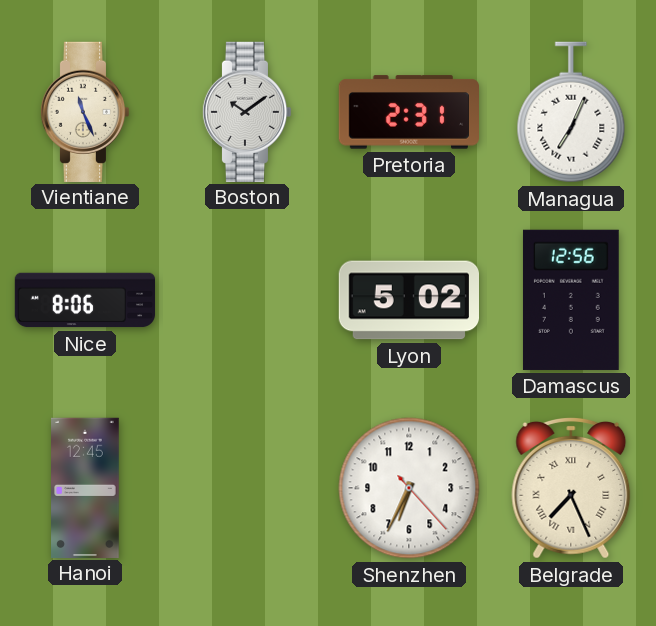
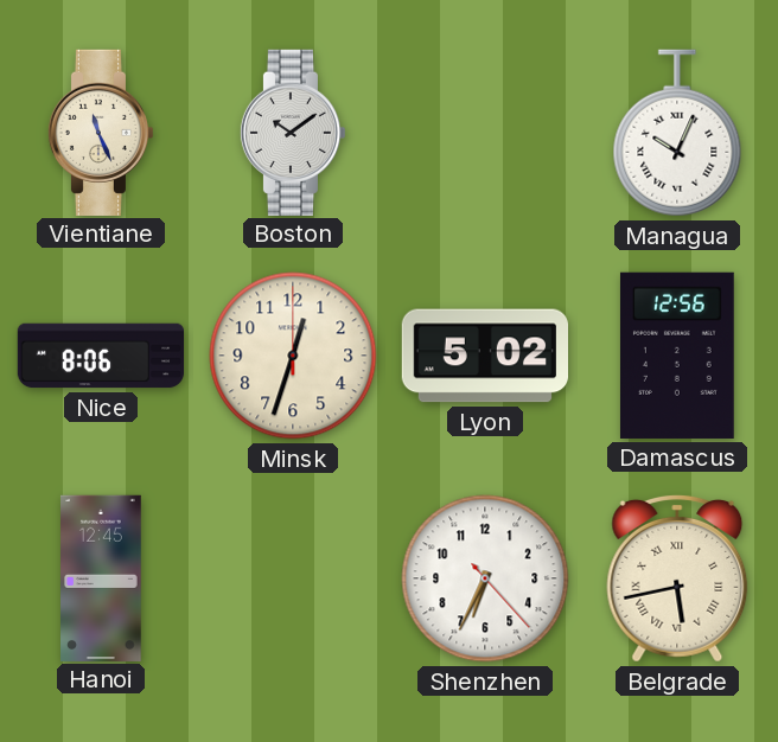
Pretoria: 2:31 -> none
Managua: 7:04 -> 10:04
Minsk: none -> 12:33
Belgrade: 7:26 -> 5:43
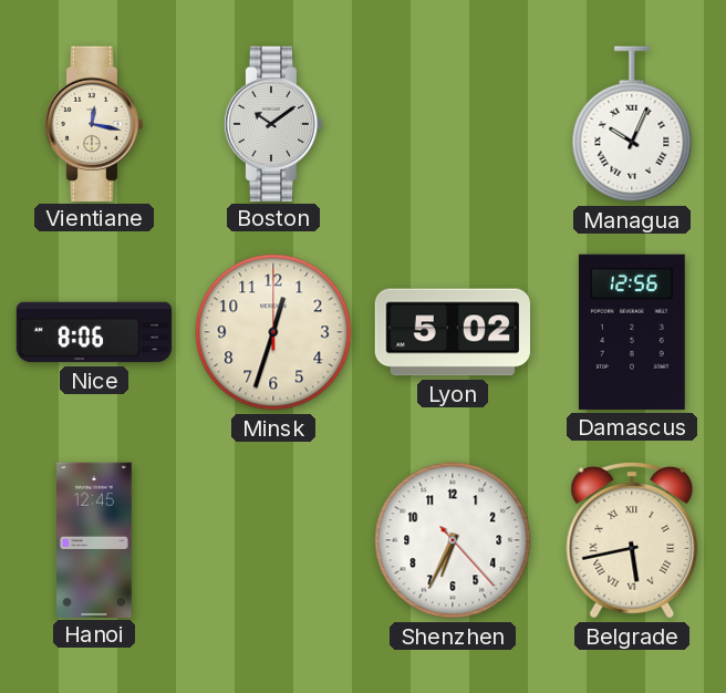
Vientiane: 11:26 -> 12:17
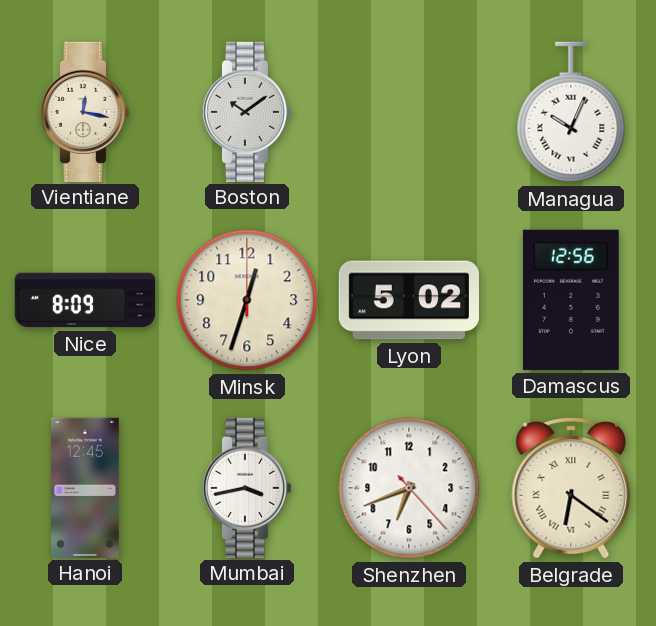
Nice: 8:06 -> 8:09
Mumbai: none -> 3:43
Shenzhen: 6:34 -> 6:41
Belgrade: 5:43 -> 6:21
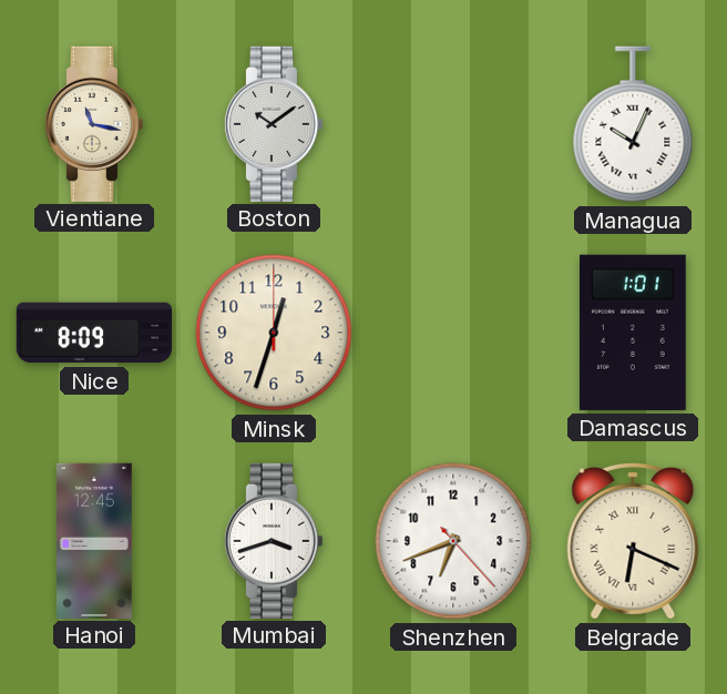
Vientiane: 12:17 -> 11:17
Lyon: 5:02 -> none
Damascus: 12:56 -> 1:01
Mumbai: 3:43 -> 3:42
Belgrade: 6:21 -> 6:19
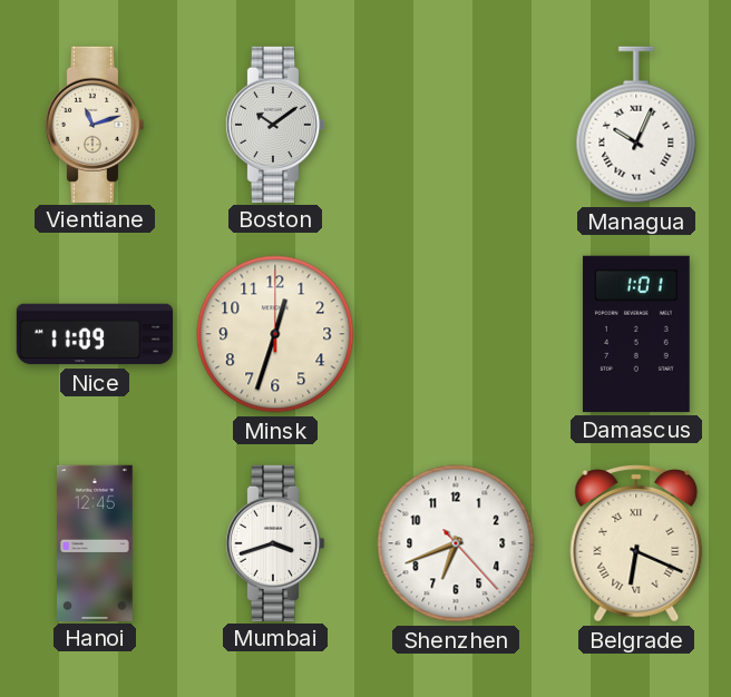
Vientiane: 11:17 -> 11:12
Nice: 8:09 -> 11:09
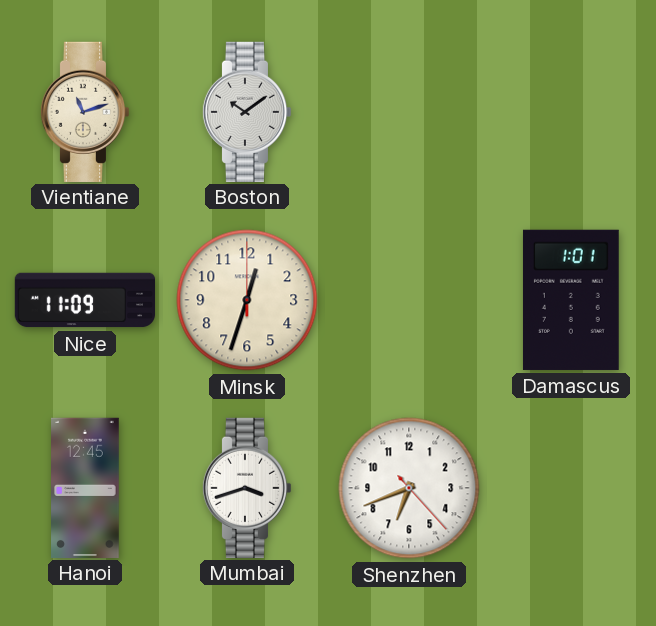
Managua: 10:04 -> none
Belgrade: 6:19 -> none
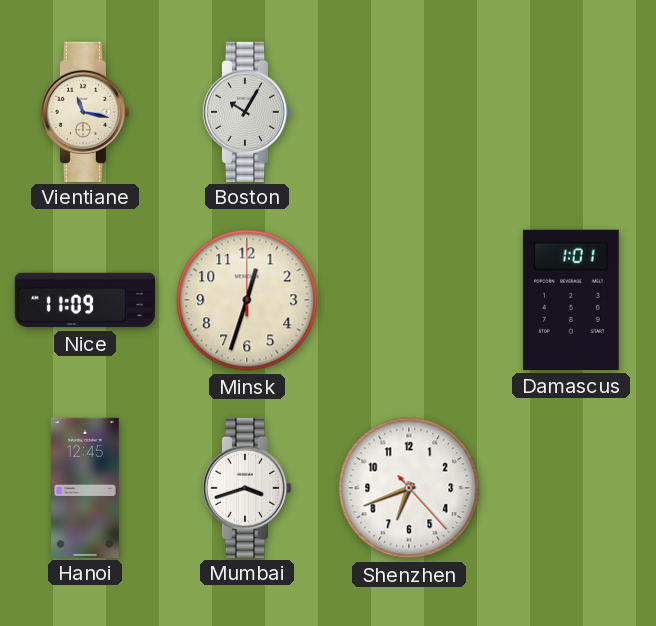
Vientiane: 11:12 -> 11:17
Boston: 10:09 -> 10:05
